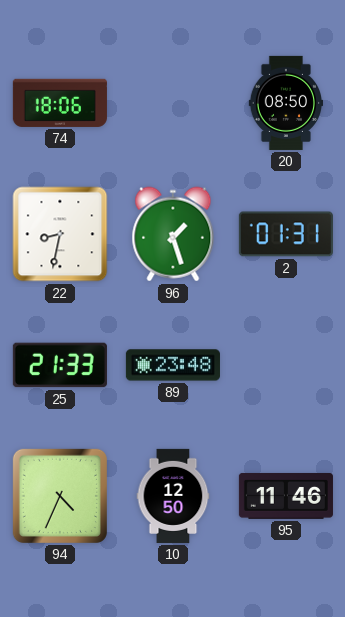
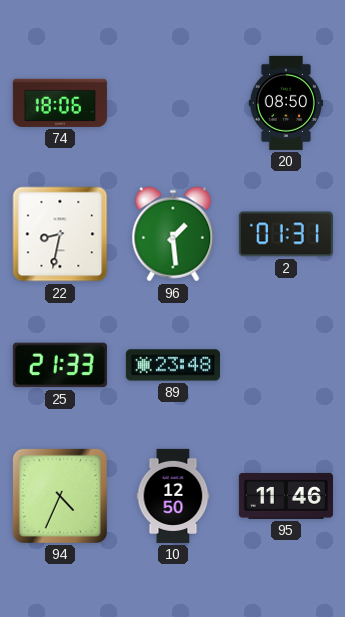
96: 1:27 -> 1:29
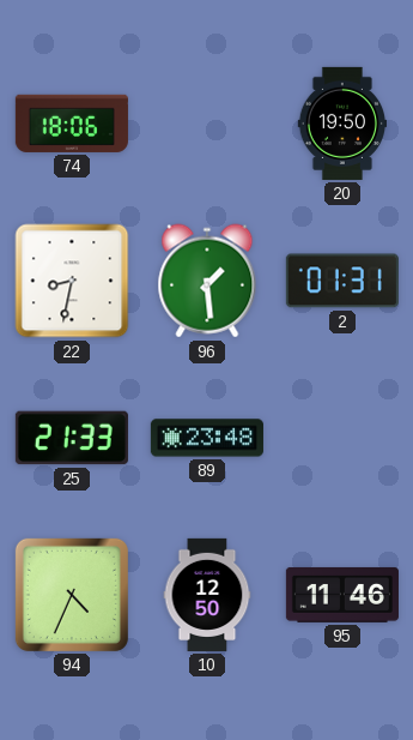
20: 08:50 -> 19:50
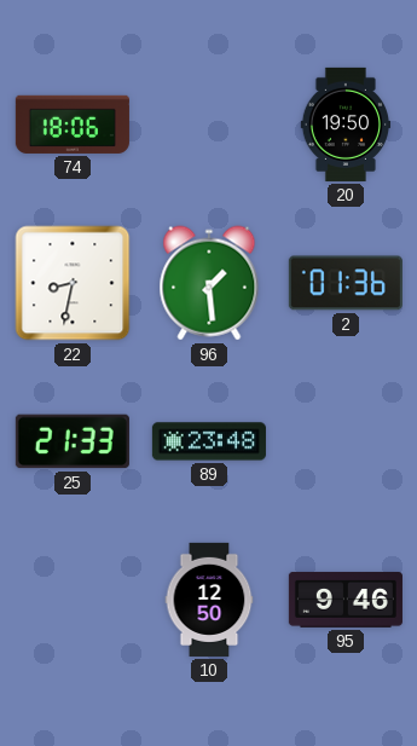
2: 01:31 -> 01:36
94: 4:34 -> none
95: 11:46 -> 9:46
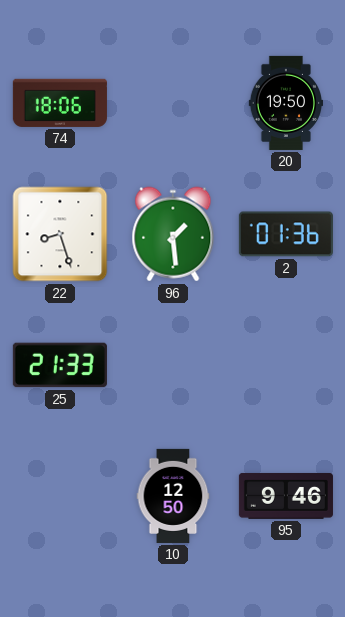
22: 8:32 -> 8:27
89: 23:48 -> none
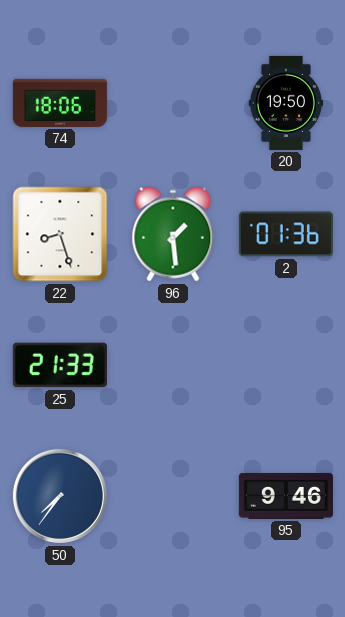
50: none -> 7:36
10: 12:50 -> none
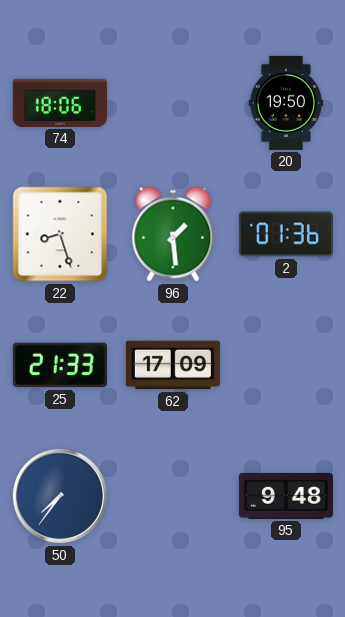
62: none -> 17:09
95: 9:46 -> 9:48
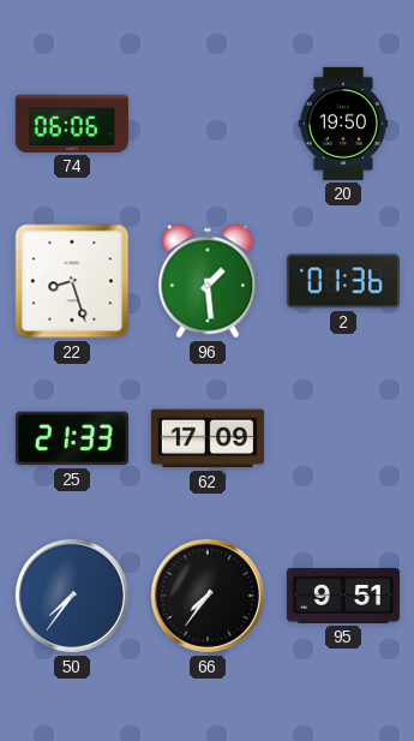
74: 18:06 -> 06:06
66: none -> 7:36
95: 9:48 -> 9:51
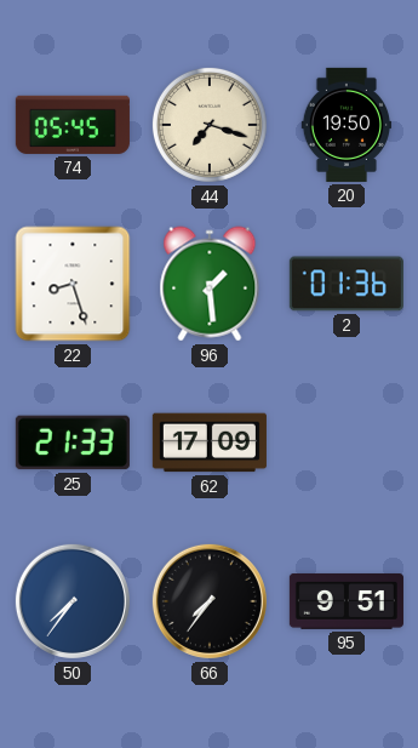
74: 06:06 -> 05:45
44: none -> 7:18
